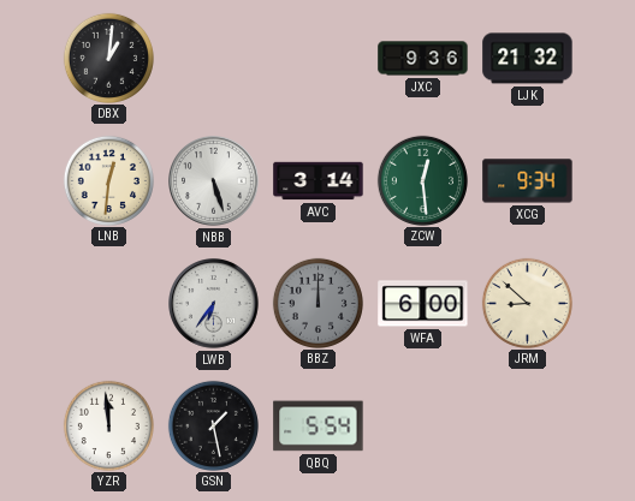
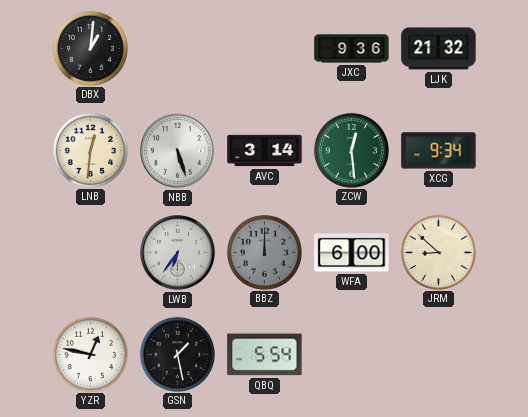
YZR: 11:59 -> 12:47
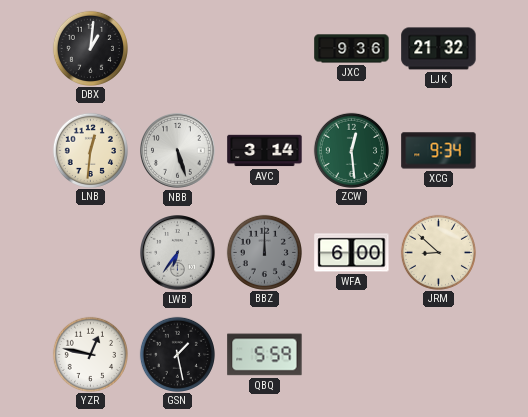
QBQ: 5:54 -> 5:59
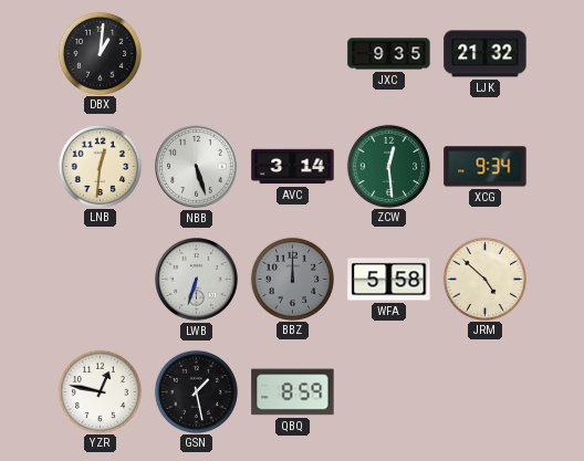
JXC: 9:36 -> 9:35
LWB: 6:36 -> 6:33
WFA: 6:00 -> 5:58
JRM: 8:52 -> 4:52
QBQ: 5:59 -> 8:59
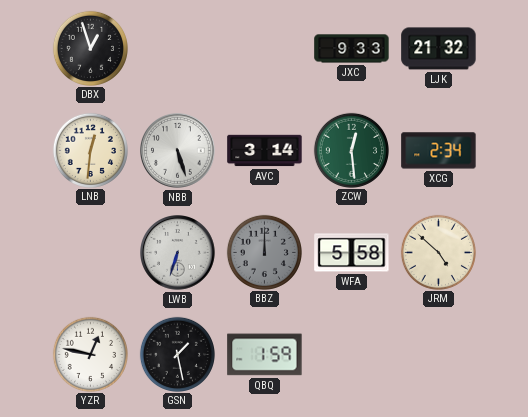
DBX: 1:01 -> 12:57
JXC: 9:35 -> 9:33
XCG: 9:34 -> 2:34
QBQ: 8:59 -> 1:59
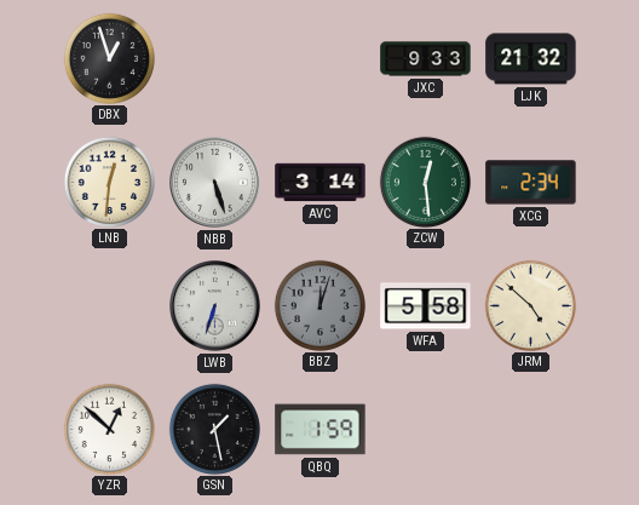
BBZ: 12:00 -> 12:03
YZR: 12:47 -> 12:52
